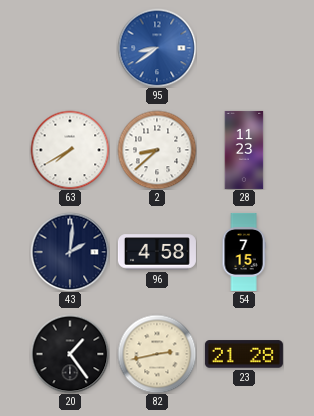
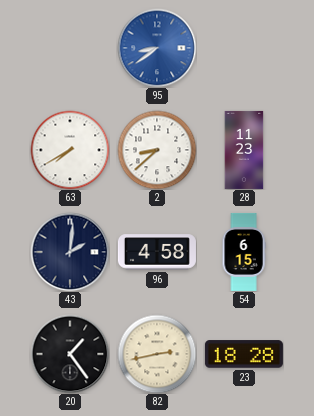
54: 7:15 -> 6:15
23: 21:28 -> 18:28
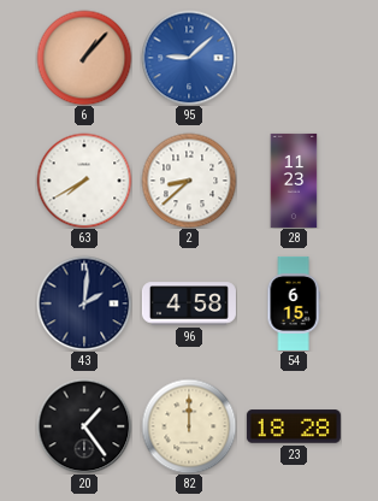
6: none -> 1:07
95: 8:39 -> 9:08
82: 2:43 -> 12:00
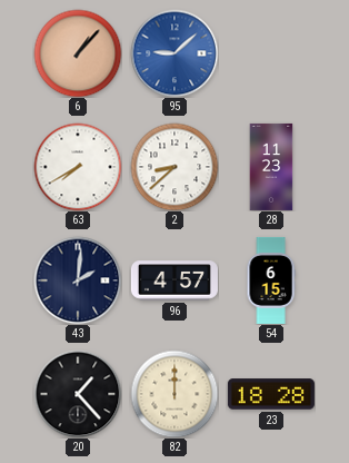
96: 4:58 -> 4:57
20: 1:24 -> 1:23
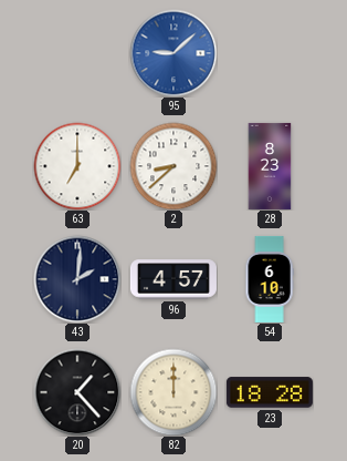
6: 1:07 -> none
63: 7:40 -> 7:00
28: 11:23 -> 8:23
54: 6:15 -> 6:10
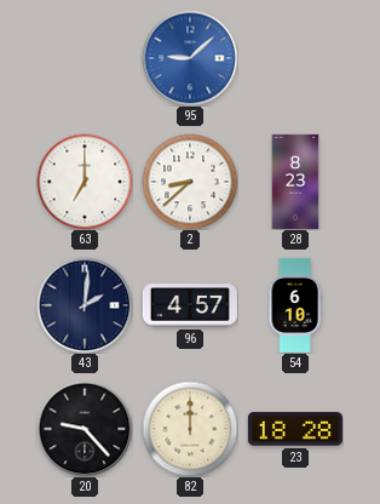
20: 1:23 -> 9:23
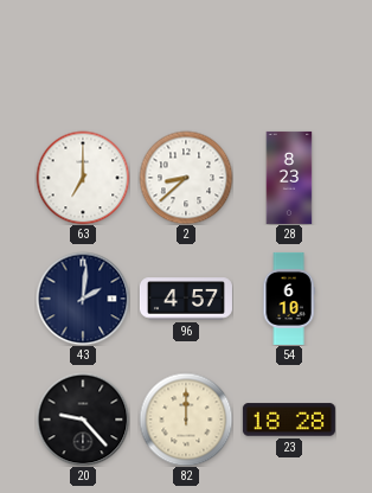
95: 9:08 -> none
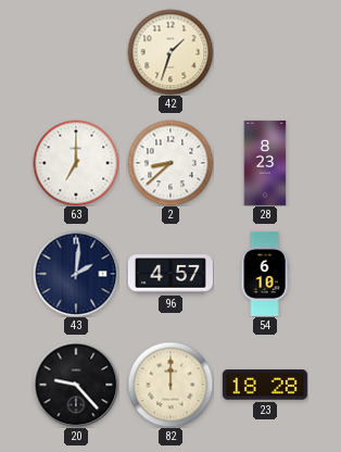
42: none -> 1:33
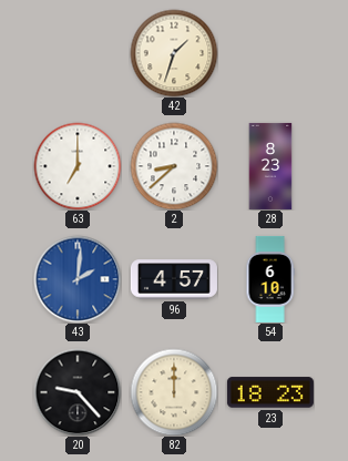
43 dial: navy -> blue
23: 18:28 -> 18:23
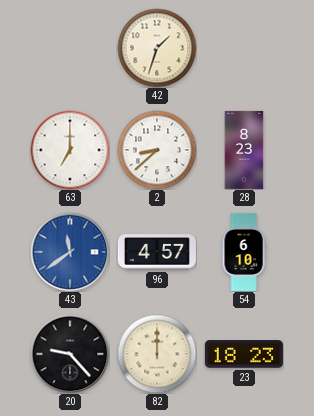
43: 2:01 -> 11:39
